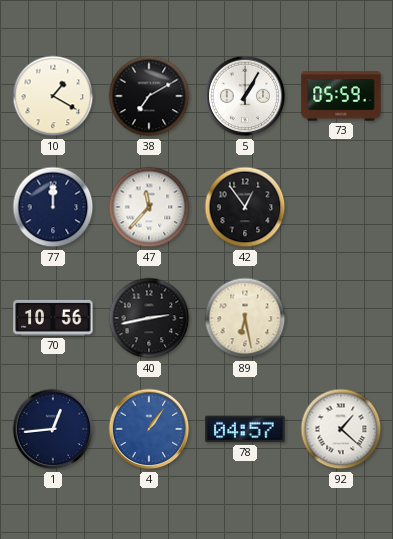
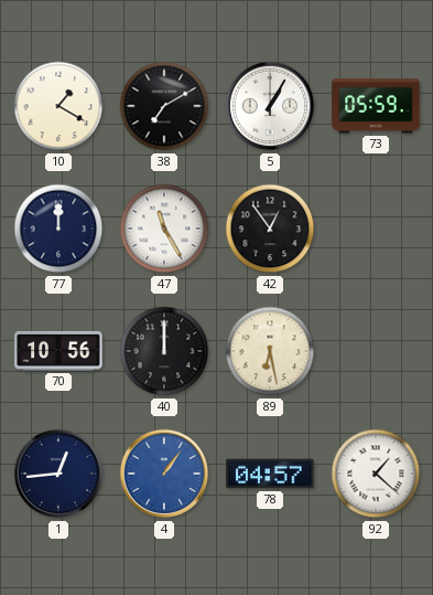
47: 11:37 -> 11:25
40: 2:43 -> 12:00
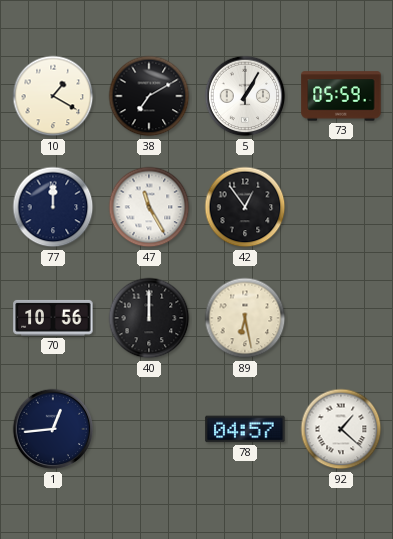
4: 1:06 -> none
